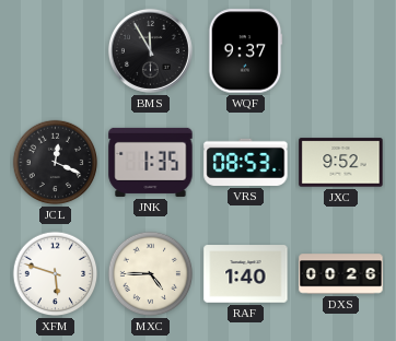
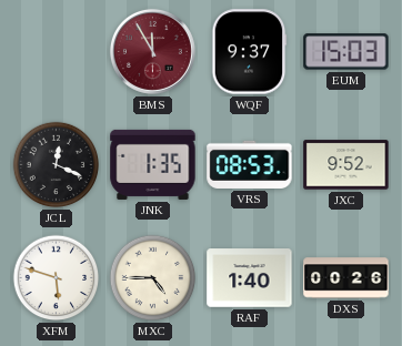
BMS dial: black -> burgundy
EUM: none -> 15:03
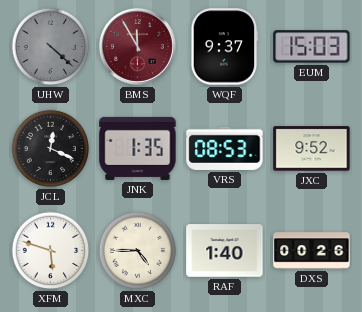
UHW: none -> 4:22
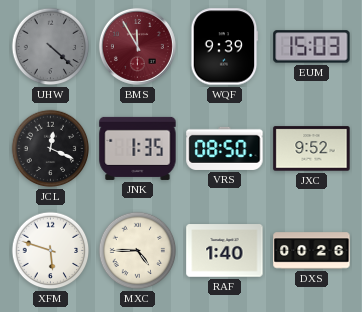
WQF: 9:37 -> 9:39
VRS: 08:53 -> 08:50
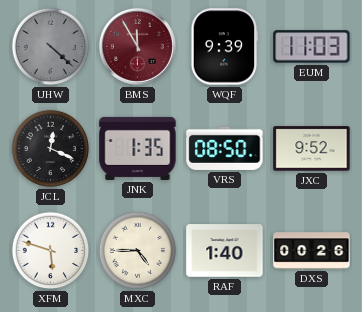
EUM: 15:03 -> 11:03
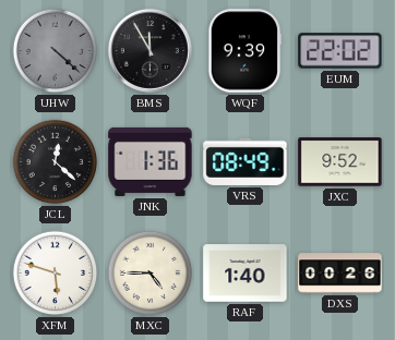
BMS dial: burgundy -> black
EUM: 11:03 -> 22:02
JCL: 12:19 -> 12:22
JNK: 1:35 -> 1:36
VRS: 08:50 -> 08:49
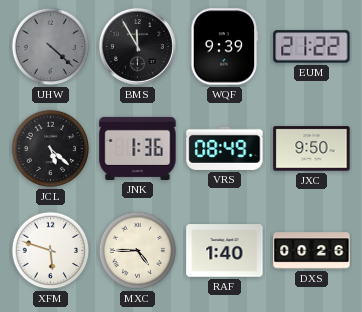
EUM: 22:02 -> 21:22
JCL: 12:22 -> 5:22
JXC: 9:52 -> 9:50
